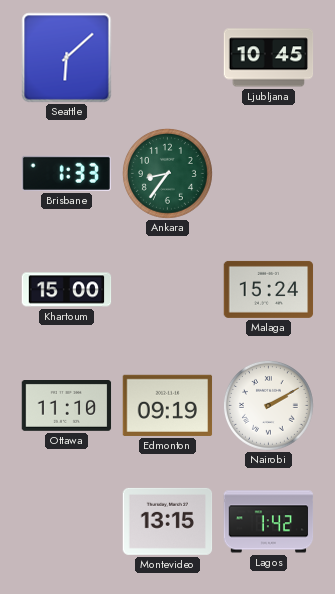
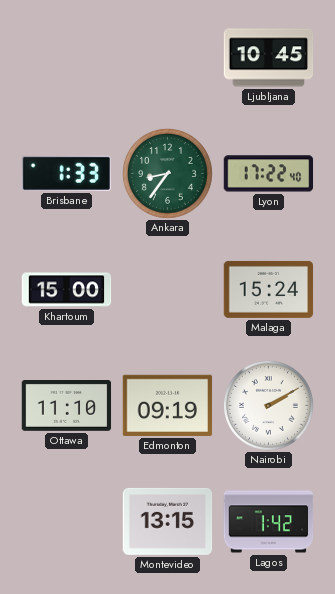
Seattle: 6:08 -> none
Lyon: none -> 17:22
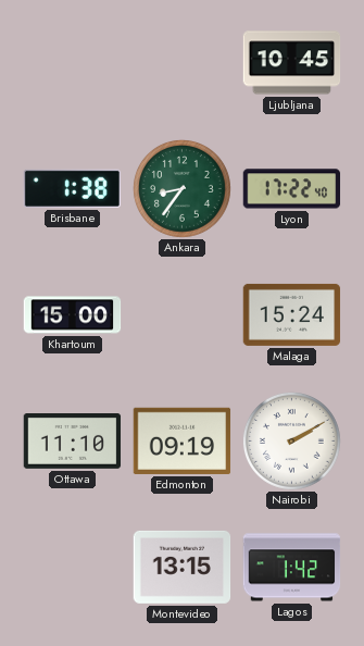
Brisbane: 1:33 -> 1:38
